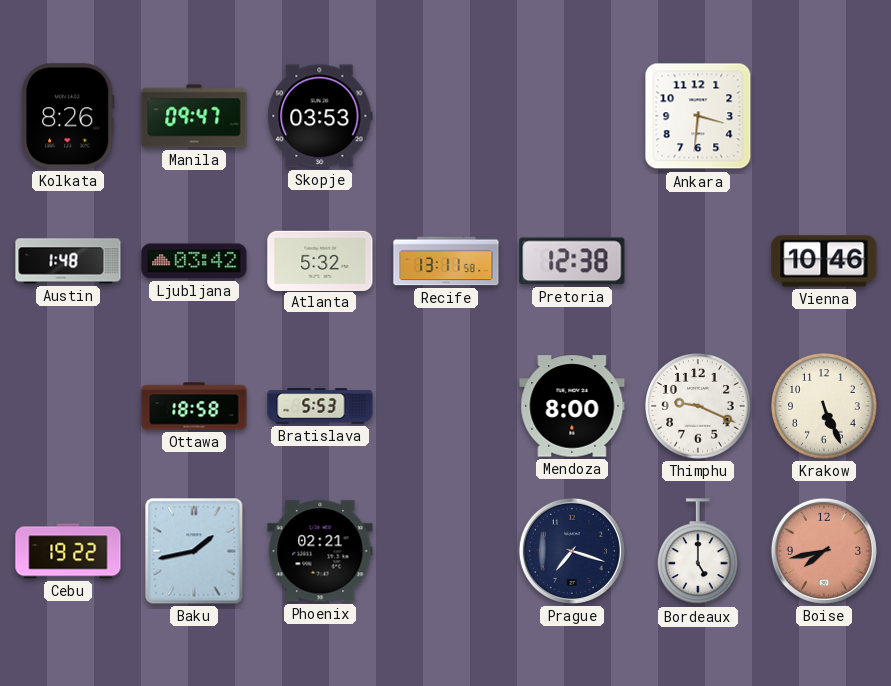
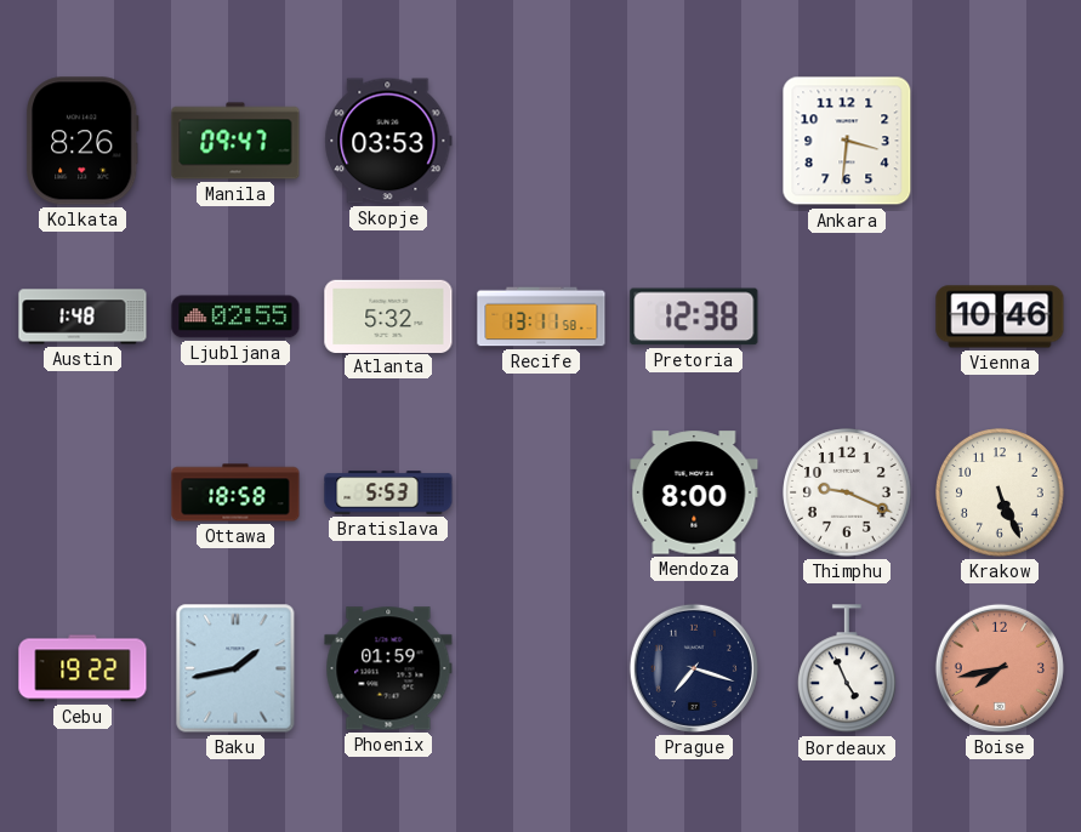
Ljubljana: 03:42 -> 02:55
Phoenix: 02:21 -> 01:59
Bordeaux: 5:00 -> 4:56
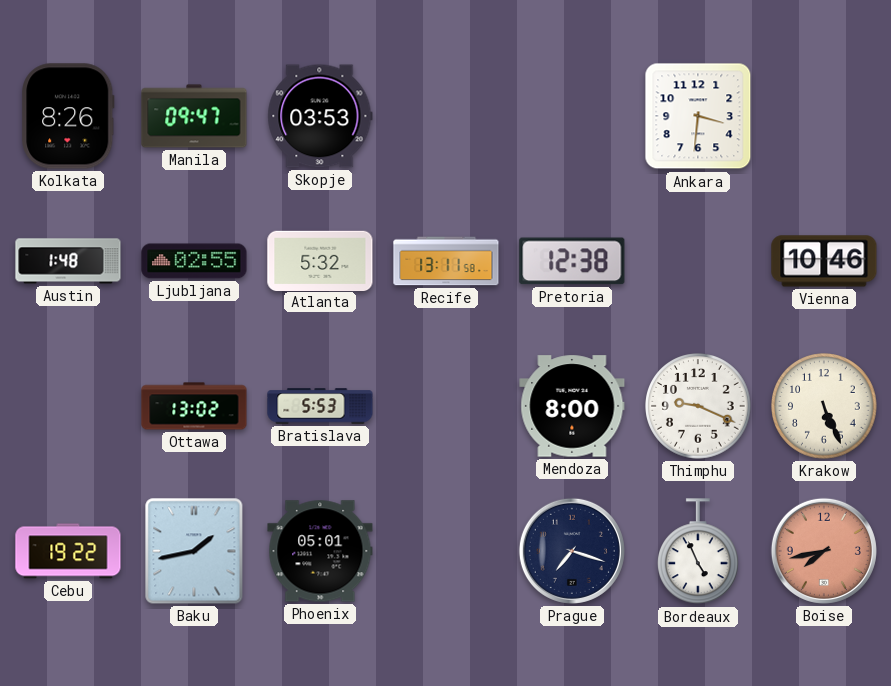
Ottawa: 18:58 -> 13:02
Phoenix: 01:59 -> 05:01
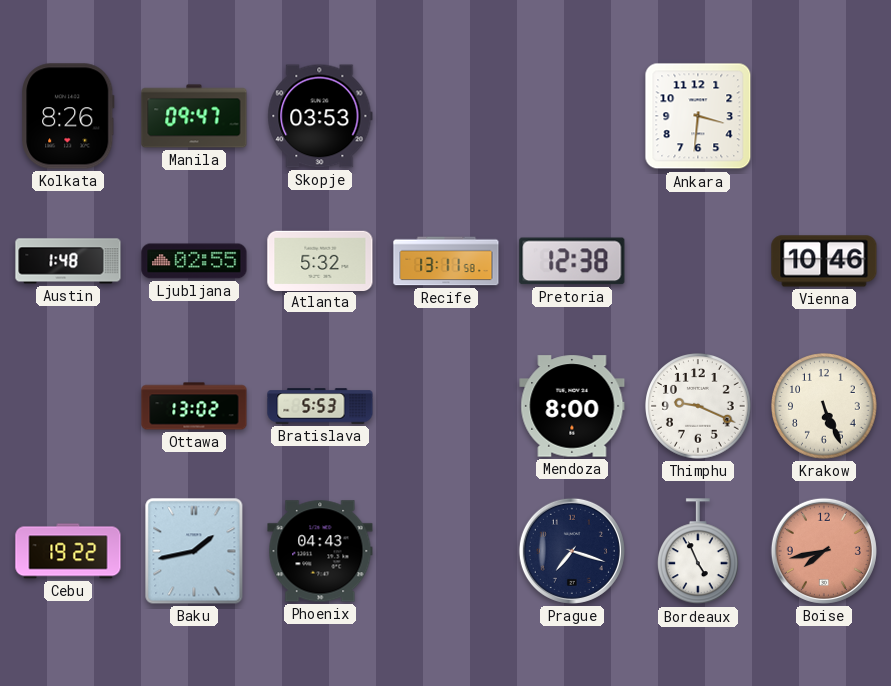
Phoenix: 05:01 -> 04:43
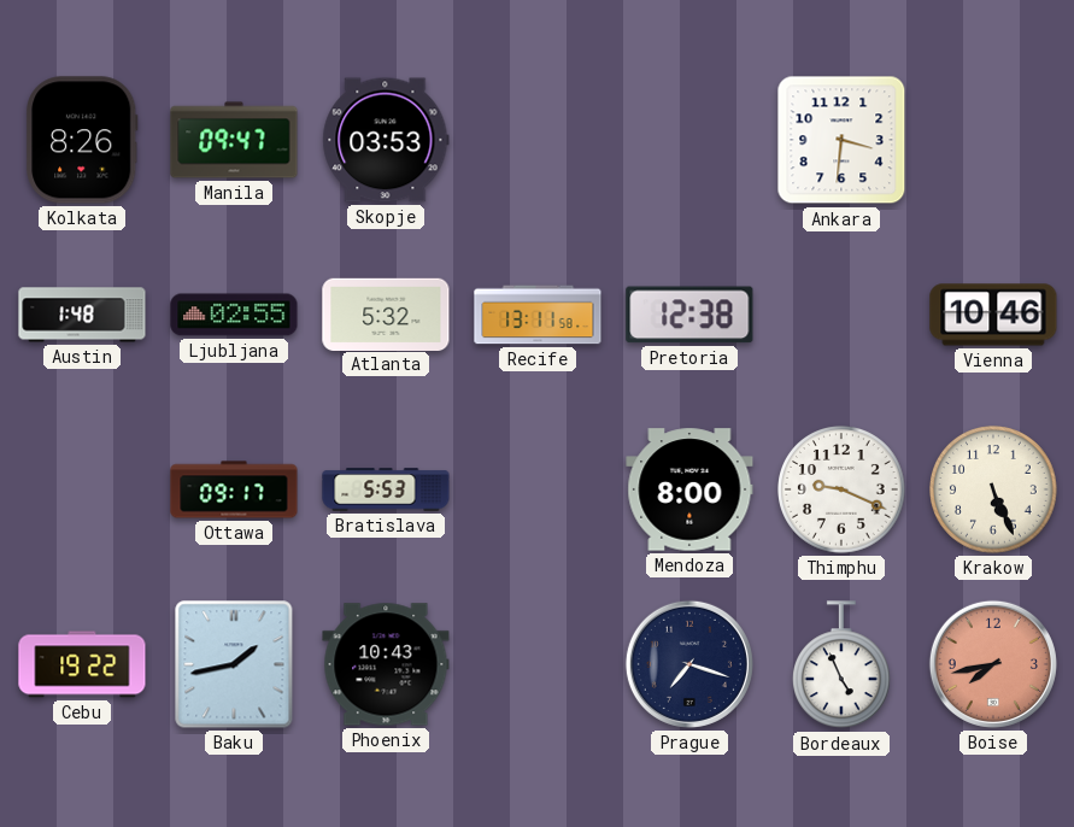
Ottawa: 13:02 -> 09:17
Phoenix: 04:43 -> 10:43
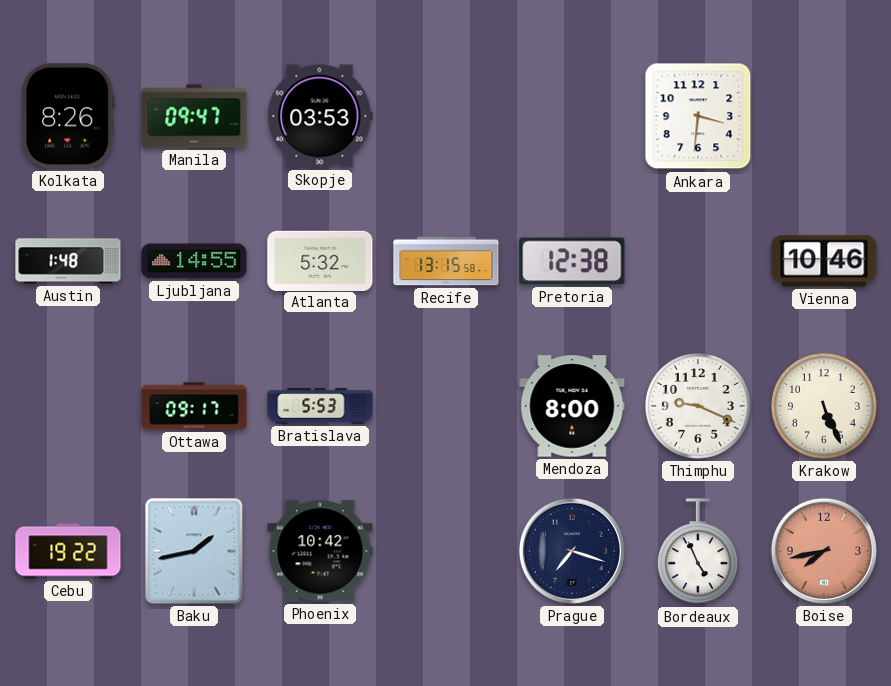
Ljubljana: 02:55 -> 14:55
Recife: 13:11 -> 13:15
Phoenix: 10:43 -> 10:42
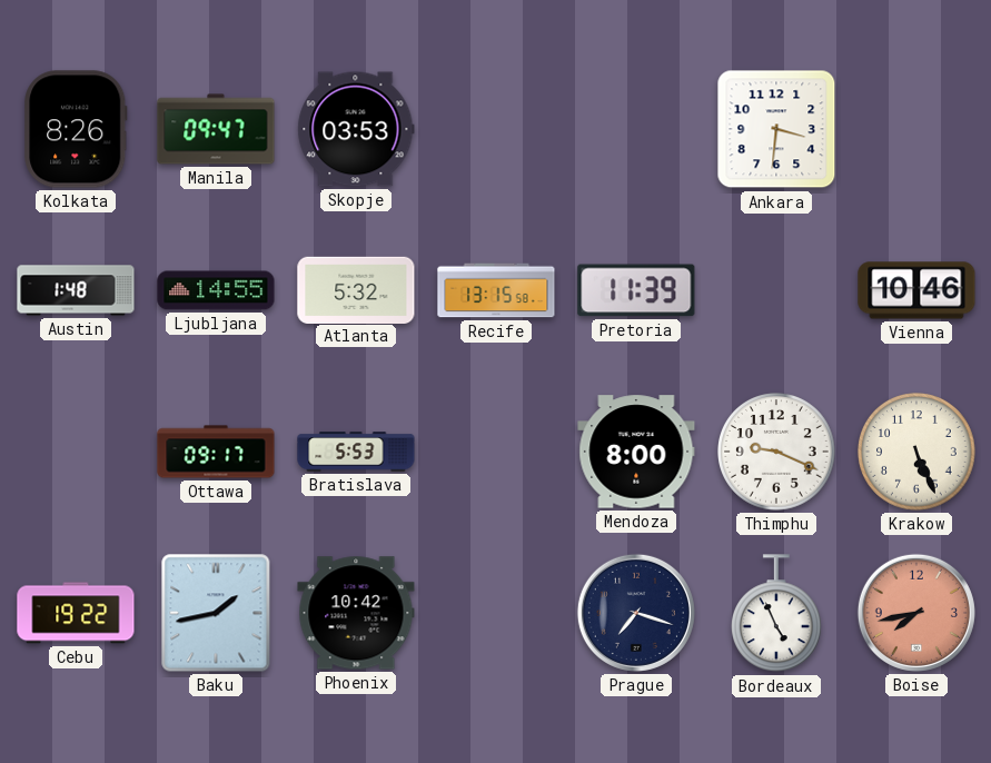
Pretoria: 12:38 -> 11:39
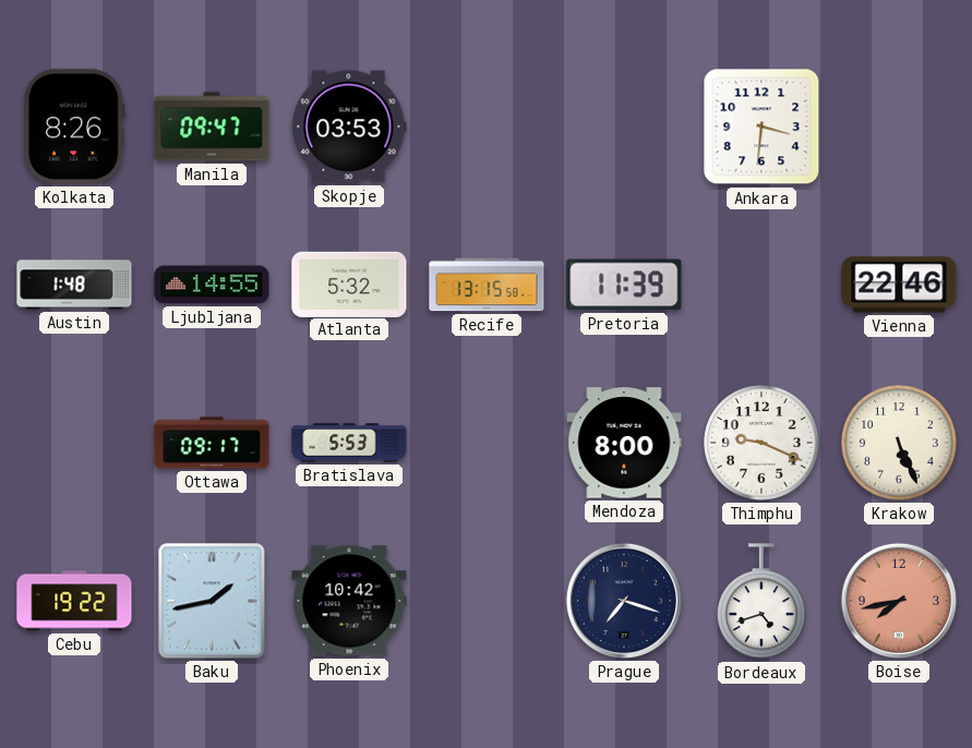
Vienna: 10:46 -> 22:46
Bordeaux: 4:56 -> 4:42
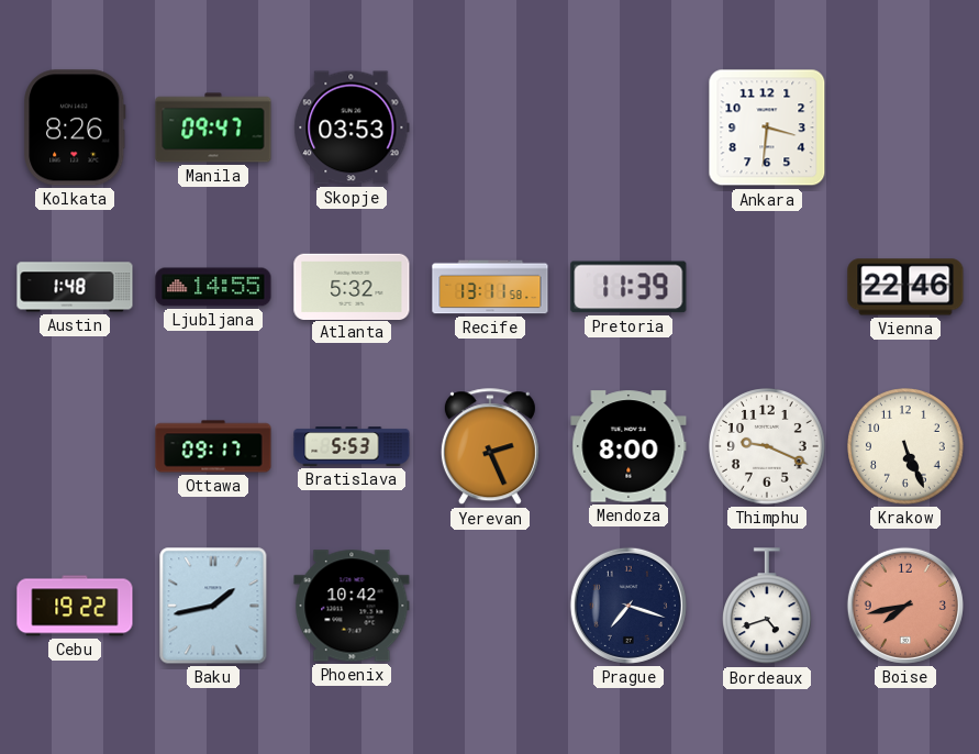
Recife: 13:15 -> 13:11
Yerevan: none -> 2:26
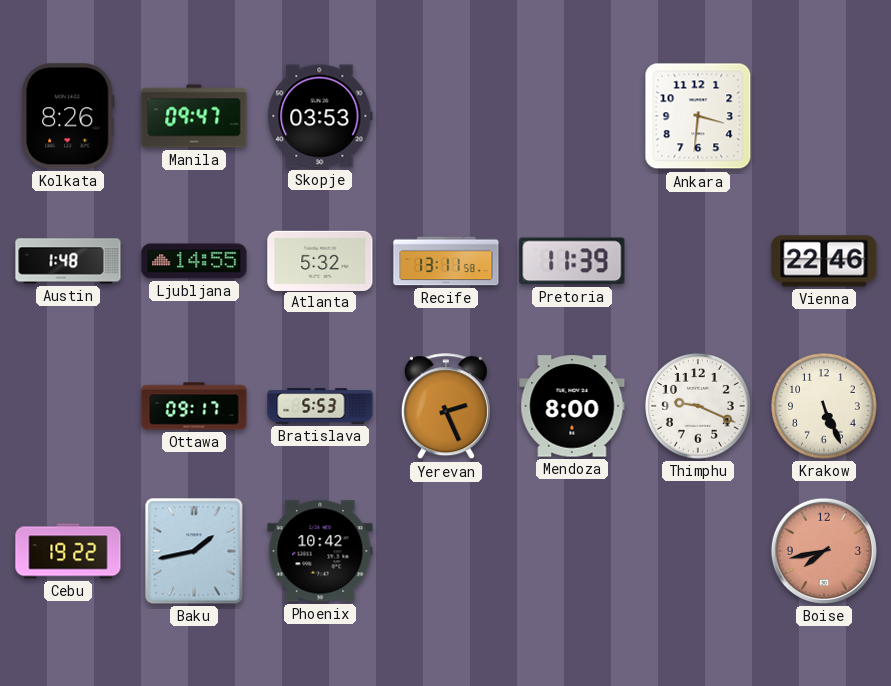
Prague: 7:18 -> none
Bordeaux: 4:42 -> none
